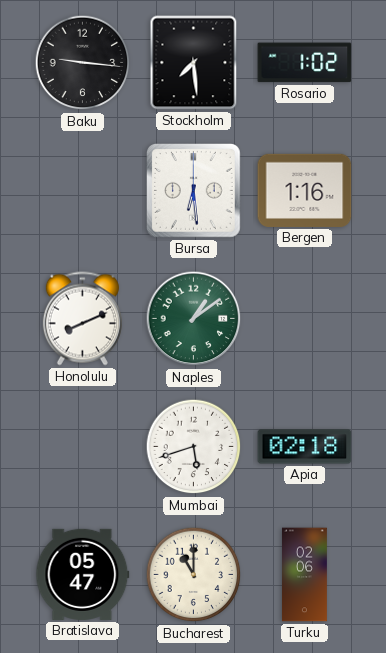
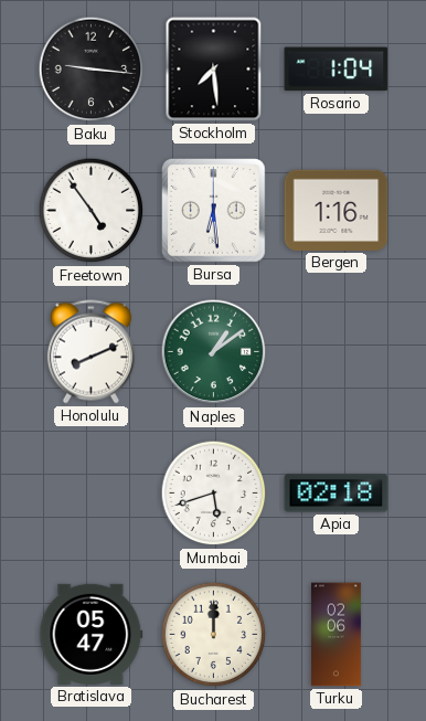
Rosario: 1:02 -> 1:04
Freetown: none -> 4:54
Bucharest: 11:00 -> 12:00
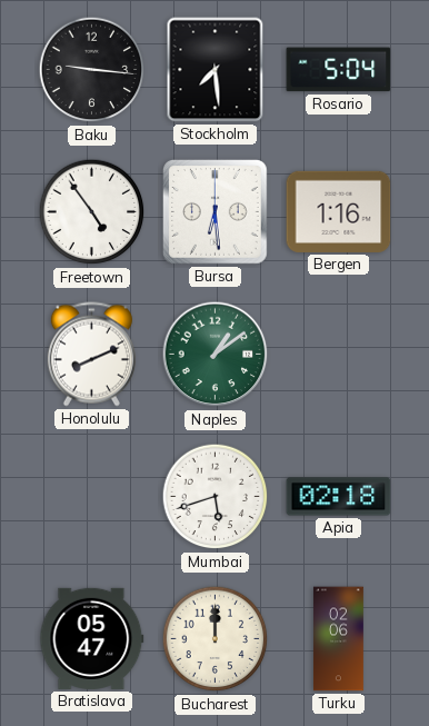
Rosario: 1:04 -> 5:04
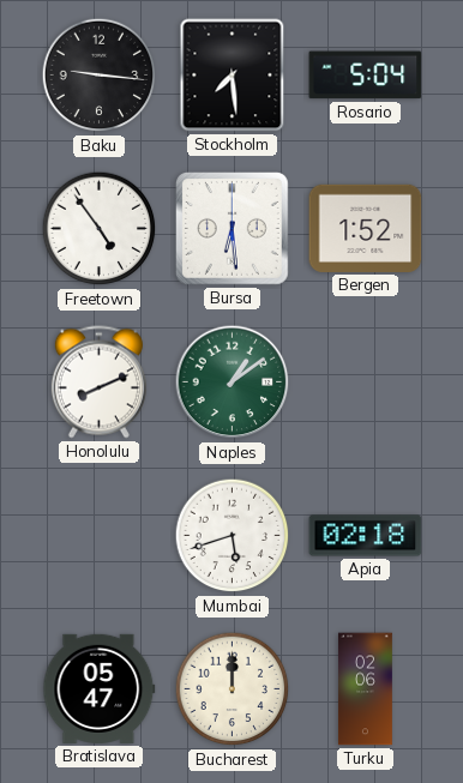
Bergen: 1:16 -> 1:52
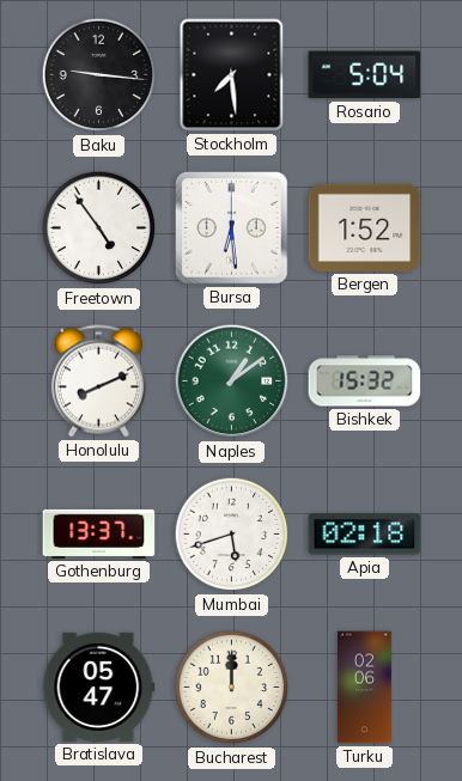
Bishkek: none -> 15:32
Gothenburg: none -> 13:37
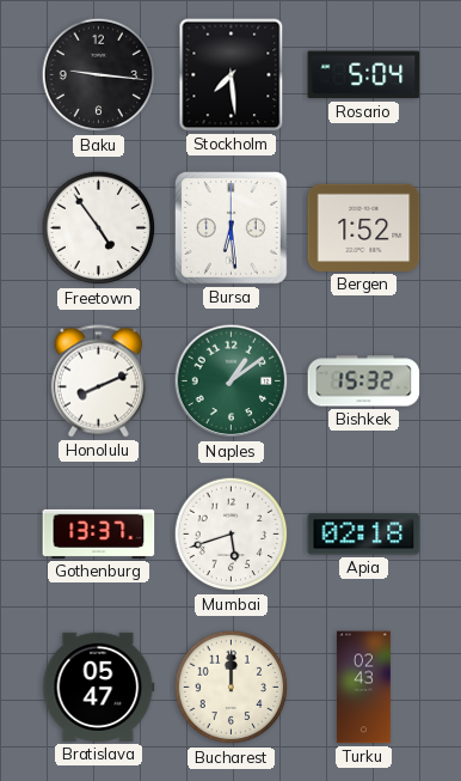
Turku: 02:06 -> 02:43
